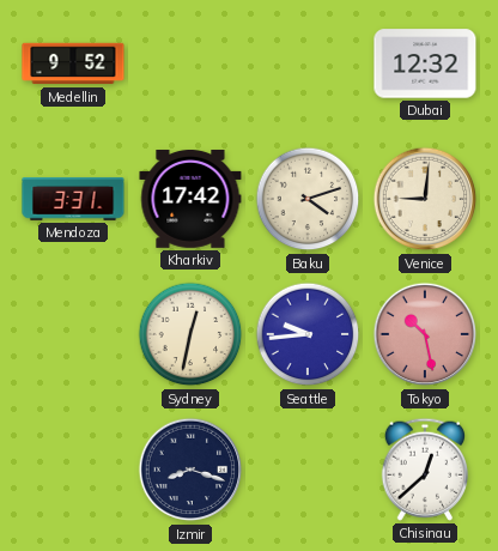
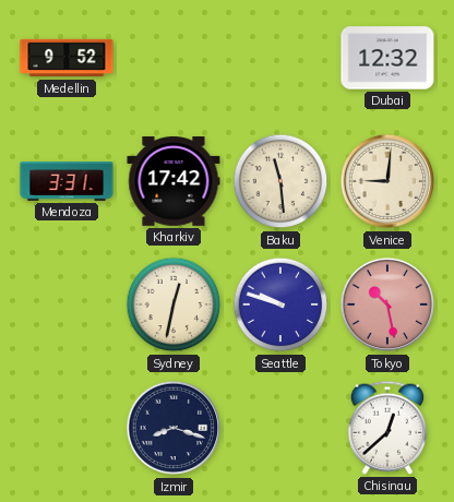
Baku: 4:12 -> 11:29
Seattle: 9:44 -> 9:48
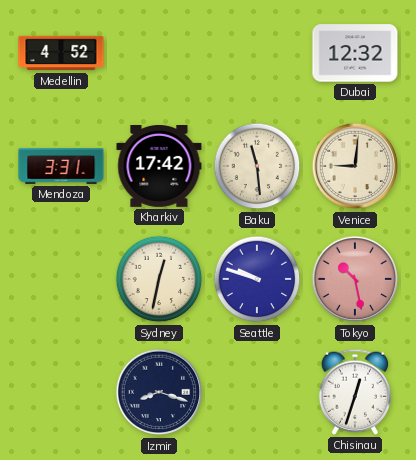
Medellin: 9:52 -> 4:52
Chisinau: 12:38 -> 12:33
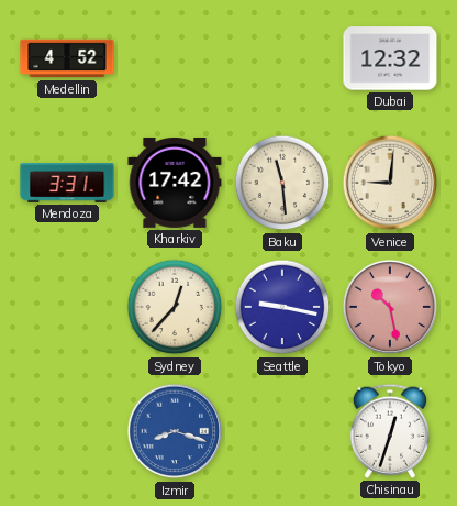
Sydney: 12:32 -> 12:37
Seattle: 9:48 -> 9:17
Izmir dial: navy -> blue
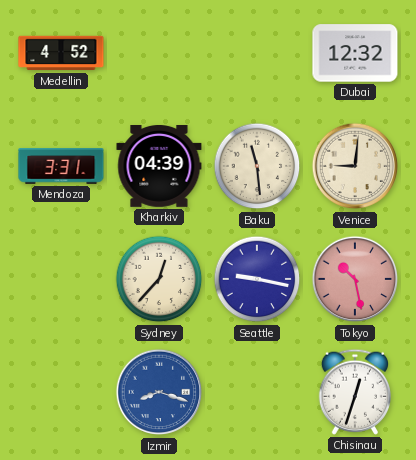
Kharkiv: 17:42 -> 04:39
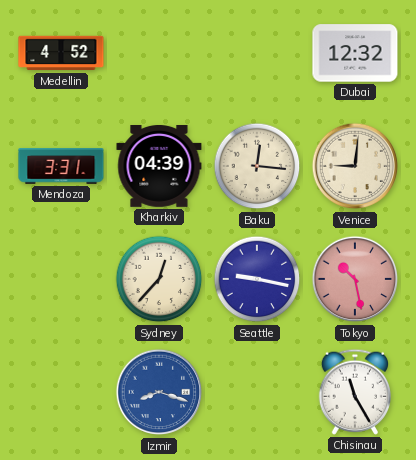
Baku: 11:29 -> 12:16
Chisinau: 12:33 -> 11:25
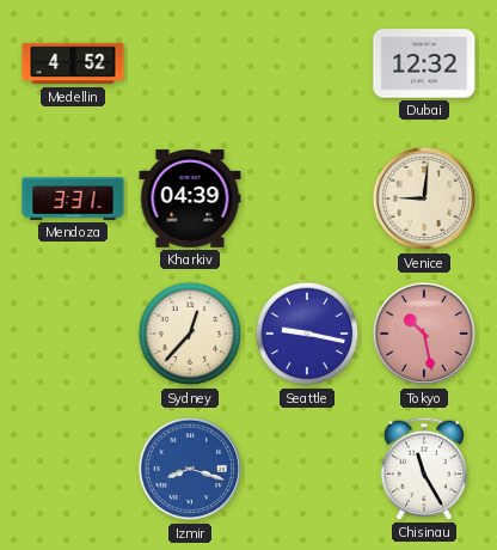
Baku: 12:16 -> none
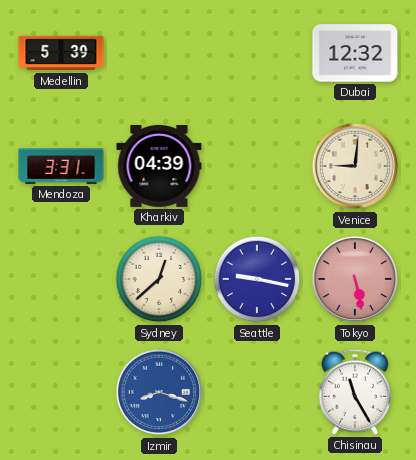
Medellin: 4:52 -> 5:39
Sydney: 12:37 -> 12:38
Tokyo: 10:28 -> 5:28
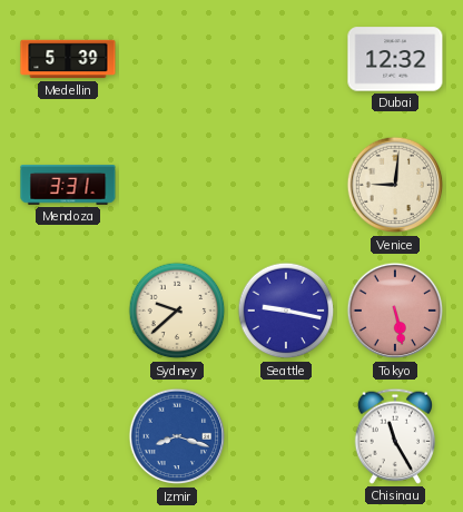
Kharkiv: 04:39 -> none
Sydney: 12:38 -> 9:38
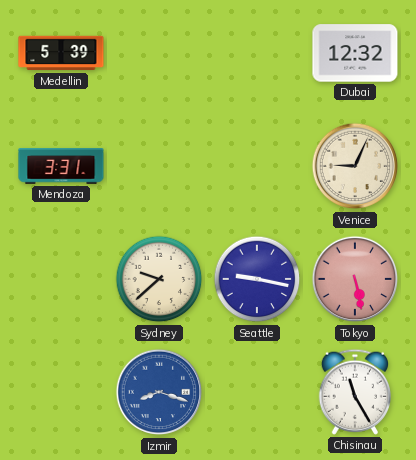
Venice: 9:01 -> 9:04
